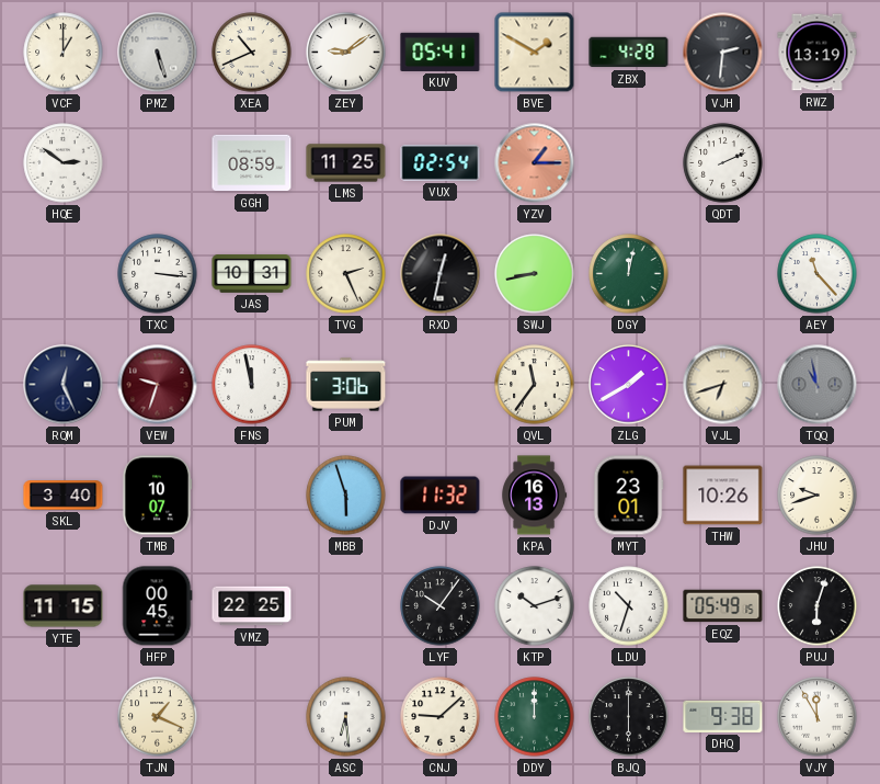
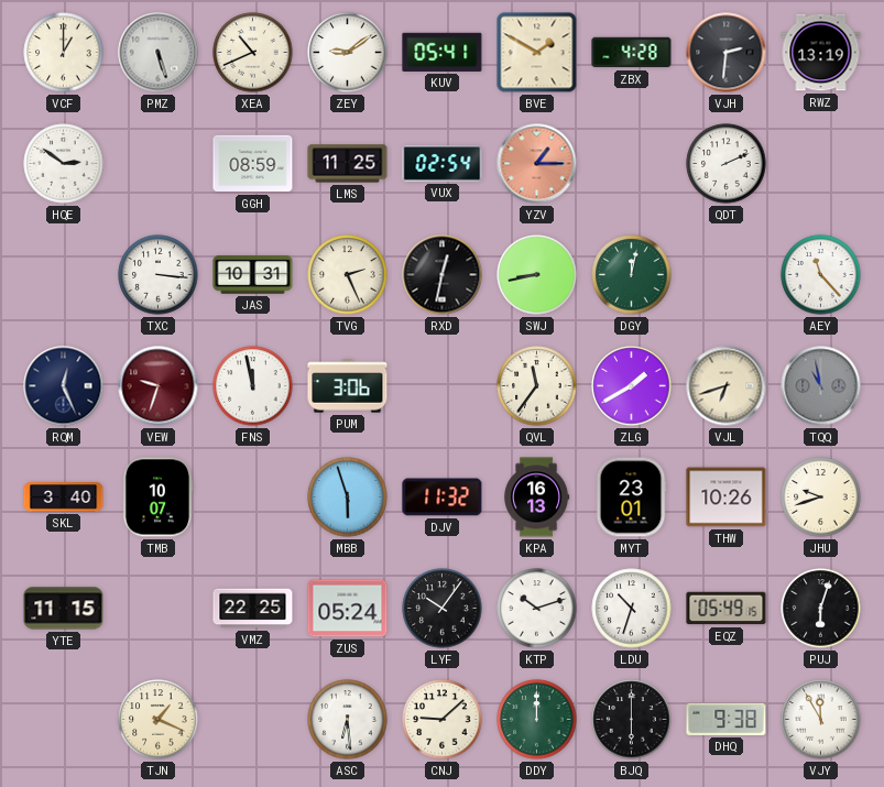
HFP: 00:45 -> none
ZUS: none -> 05:24
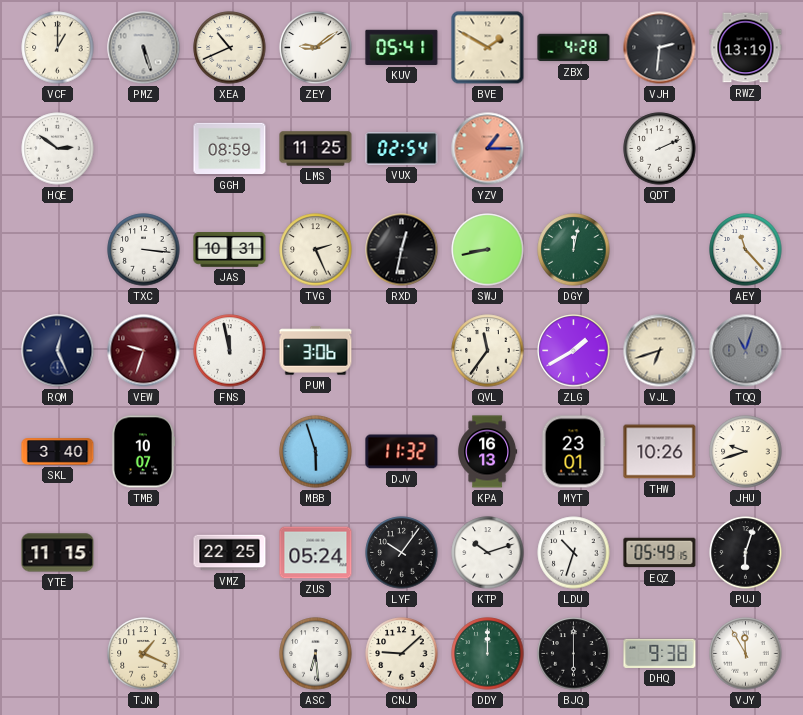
TQQ: 10:58 -> 11:03
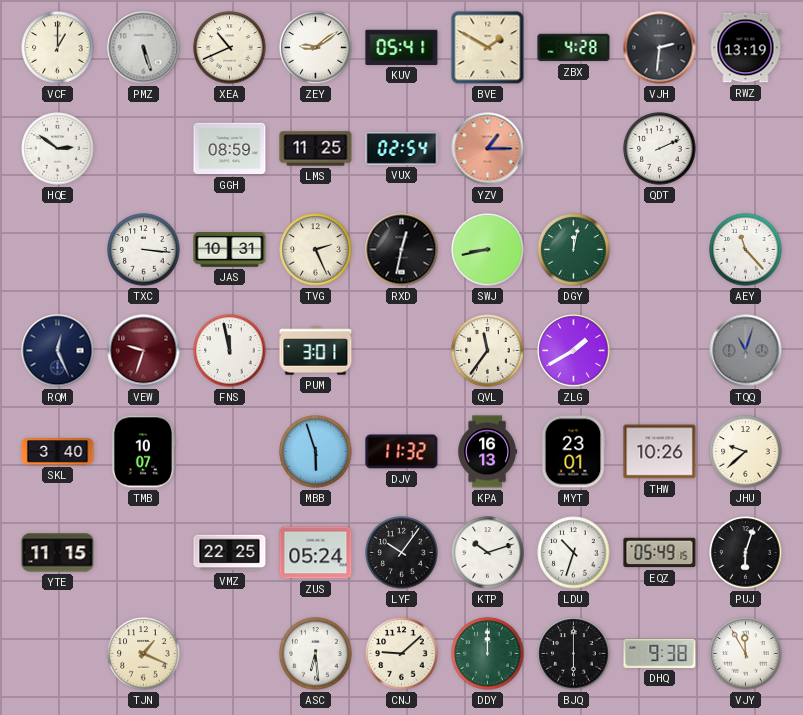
PUM: 3:06 -> 3:01
VJL: 6:42 -> none
JHU: 9:42 -> 9:38
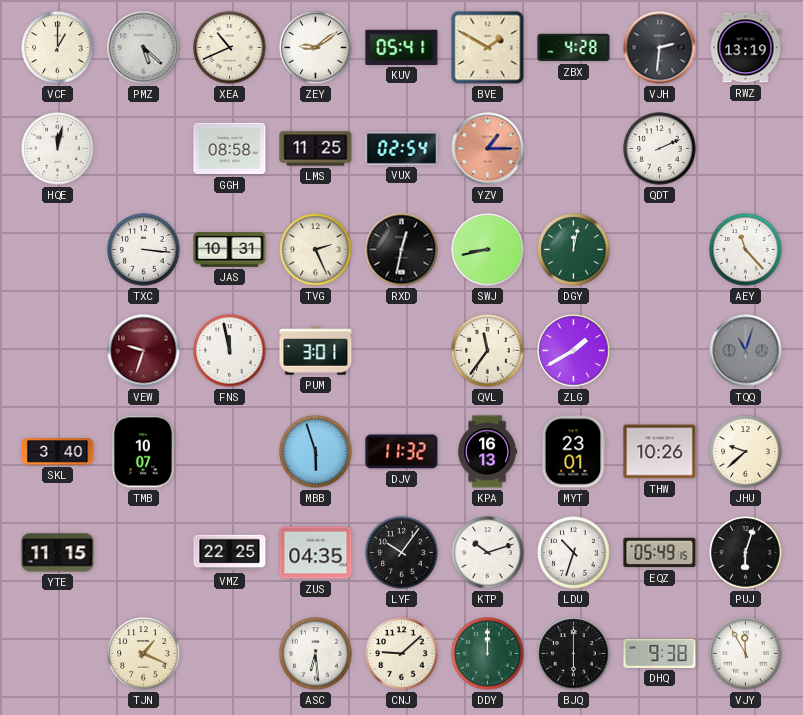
PMZ: 5:27 -> 5:22
HQE: 2:51 -> 12:02
GGH: 08:59 -> 08:58
RQM: 12:26 -> none
ZUS: 05:24 -> 04:35
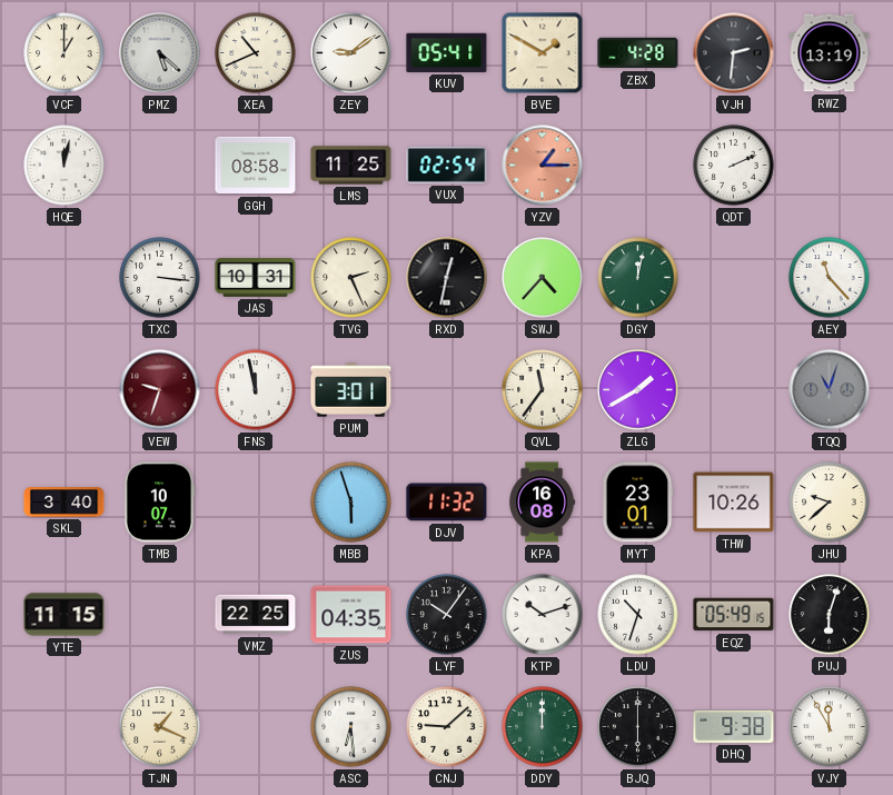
SWJ: 8:43 -> 4:37
KPA: 16:13 -> 16:08
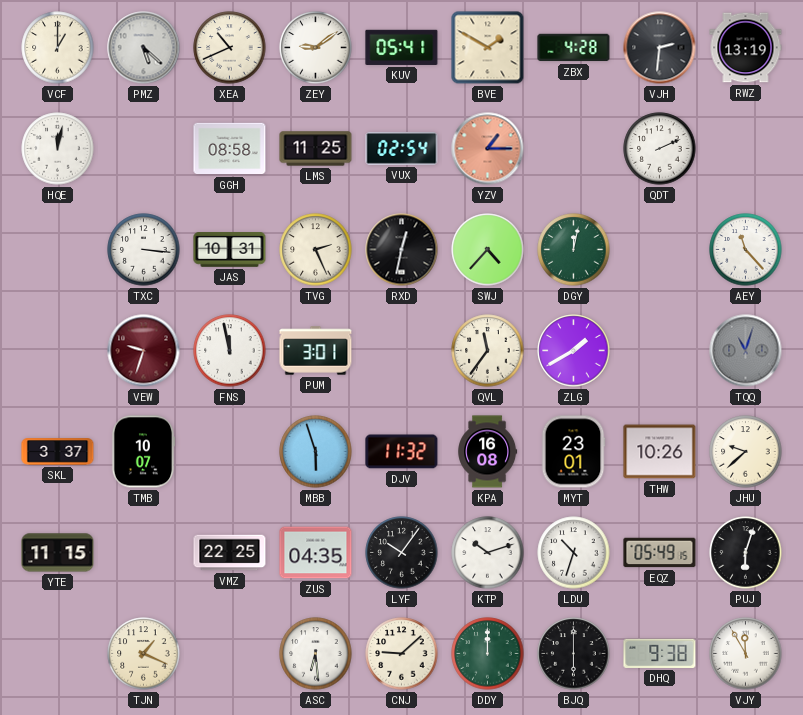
SKL: 3:40 -> 3:37
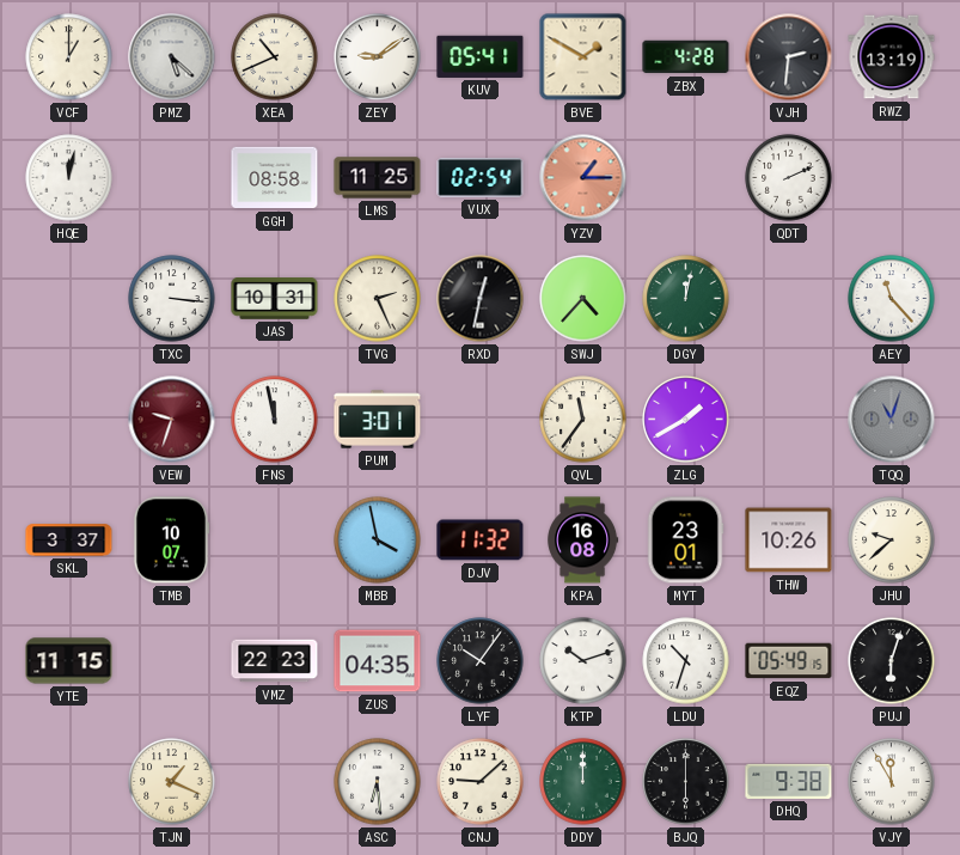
MBB: 5:57 -> 3:58
VMZ: 22:25 -> 22:23
